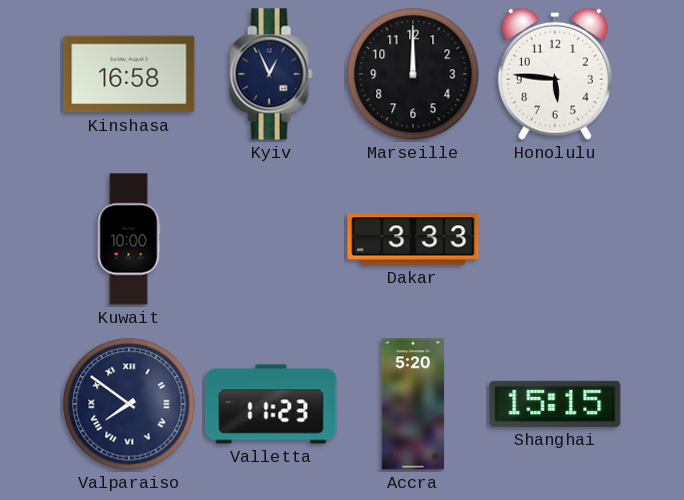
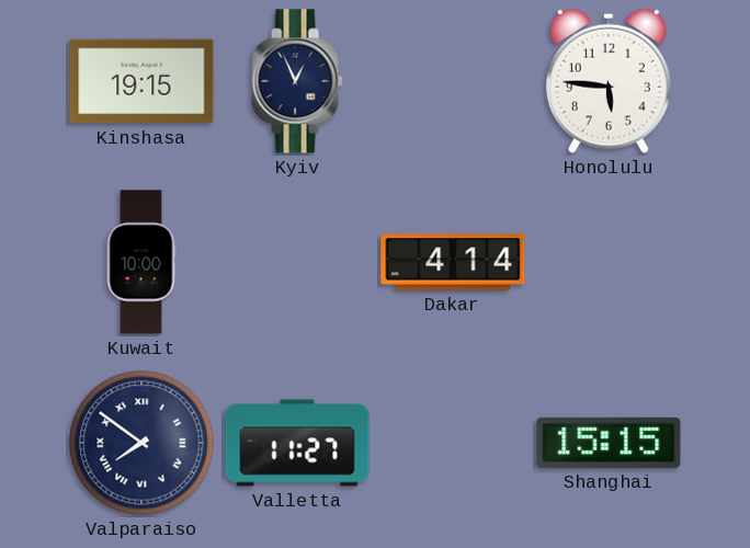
Kinshasa: 16:58 -> 19:15
Marseille: 12:00 -> none
Dakar: 3:33 -> 4:14
Valletta: 11:23 -> 11:27
Accra: 5:20 -> none
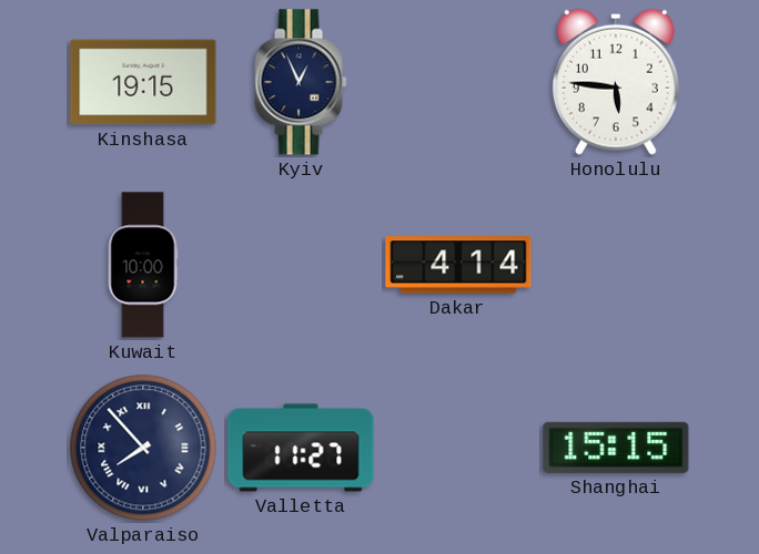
Valparaiso: 7:51 -> 7:53
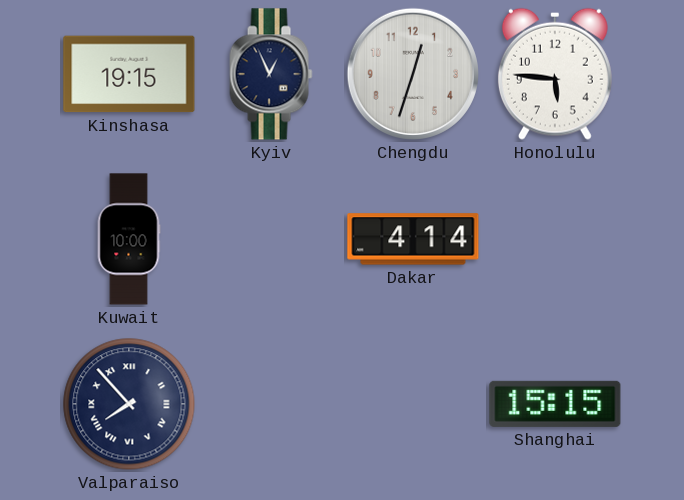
Chengdu: none -> 12:33
Valletta: 11:27 -> none
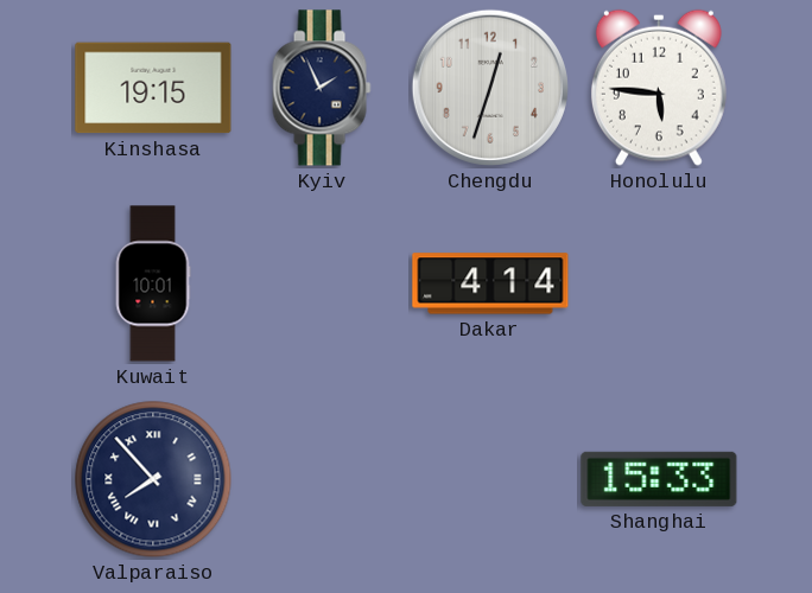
Kyiv: 12:56 -> 1:56
Kuwait: 10:00 -> 10:01
Shanghai: 15:15 -> 15:33
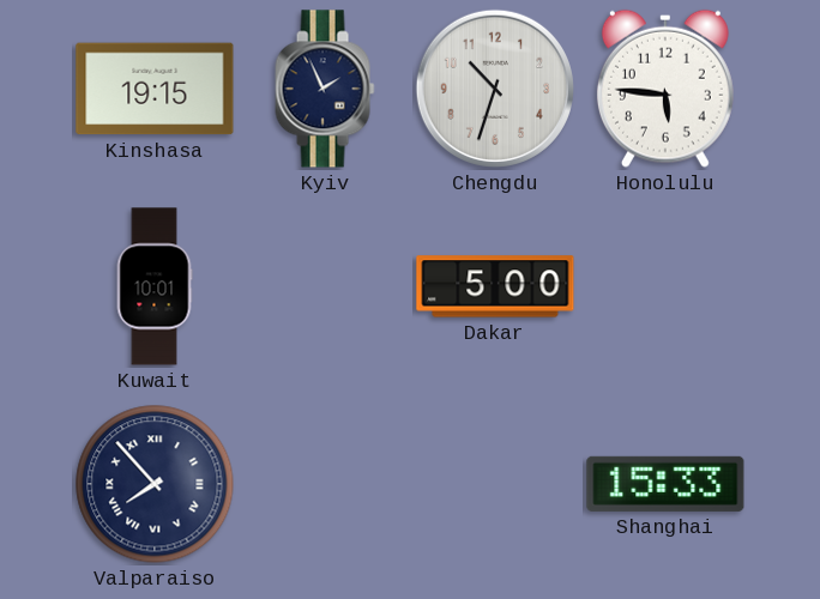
Chengdu: 12:33 -> 10:33
Dakar: 4:14 -> 5:00
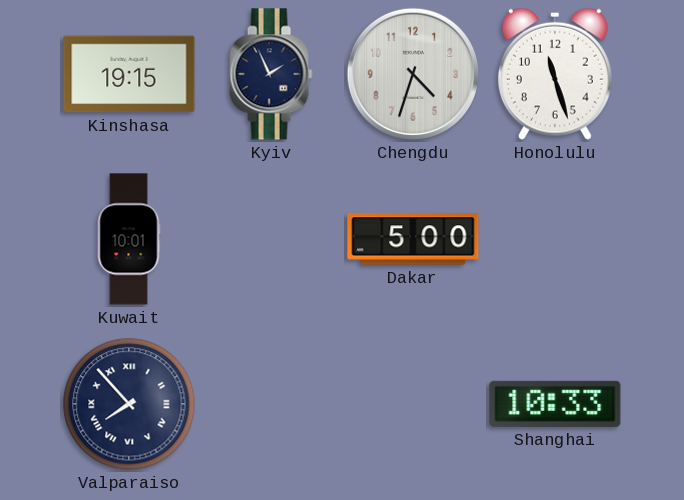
Chengdu: 10:33 -> 4:33
Honolulu: 5:46 -> 11:27
Shanghai: 15:33 -> 10:33
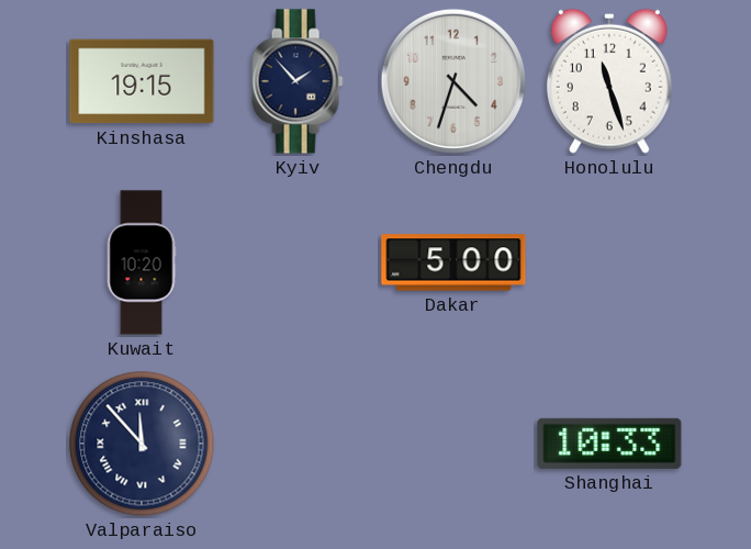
Kyiv: 1:56 -> 1:53
Kuwait: 10:01 -> 10:20
Valparaiso: 7:53 -> 11:53
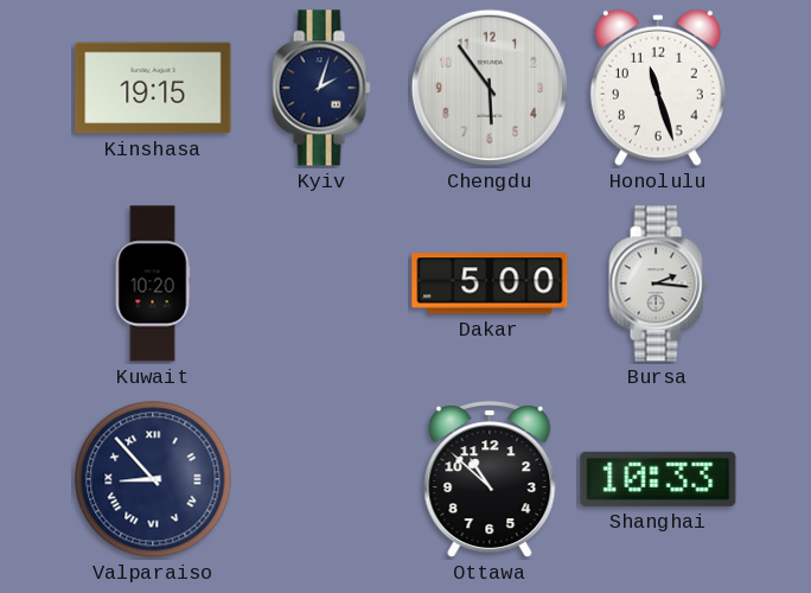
Kyiv: 1:53 -> 2:03
Chengdu: 4:33 -> 5:54
Bursa: none -> 2:16
Valparaiso: 11:53 -> 8:53
Ottawa: none -> 10:52
